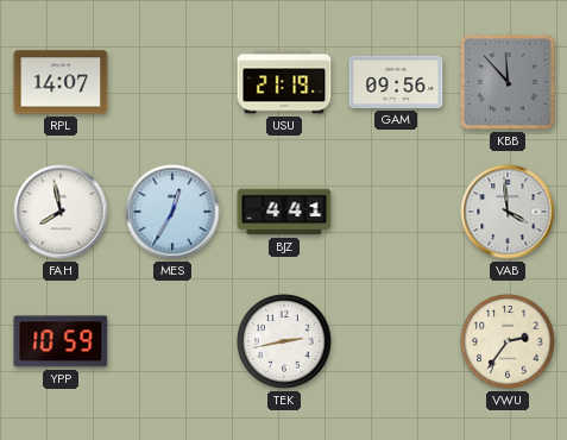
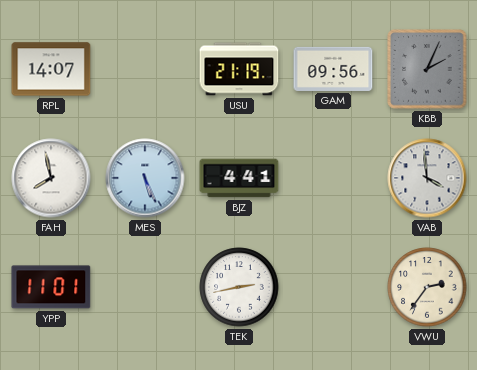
KBB: 11:53 -> 2:04
MES: 12:35 -> 5:26
YPP: 10:59 -> 11:01
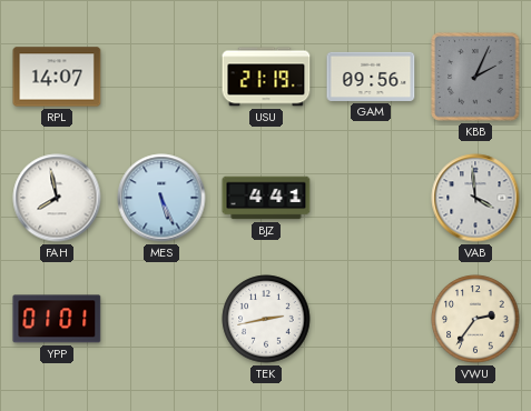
YPP: 11:01 -> 01:01
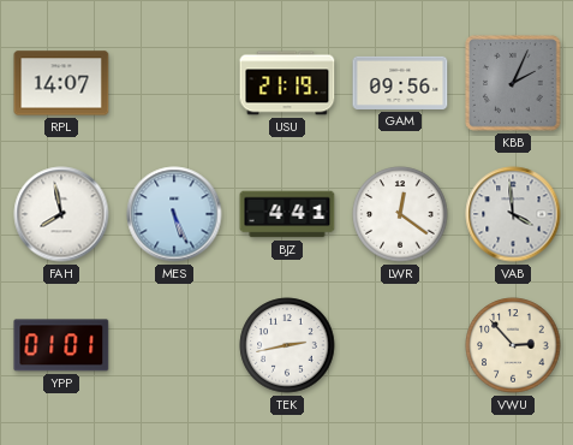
LWR: none -> 12:21
VWU: 2:36 -> 2:53
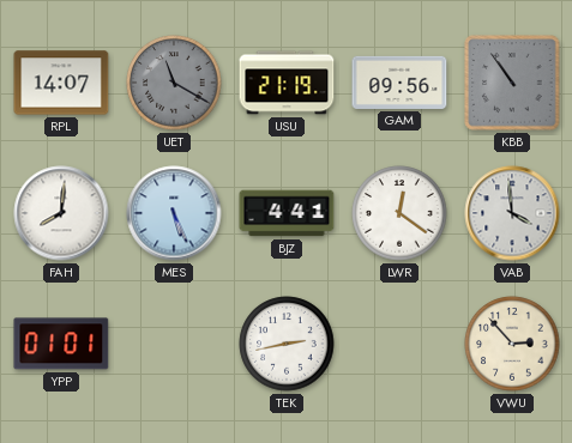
UET: none -> 11:20
KBB: 2:04 -> 10:54
FAH: 7:58 -> 8:01
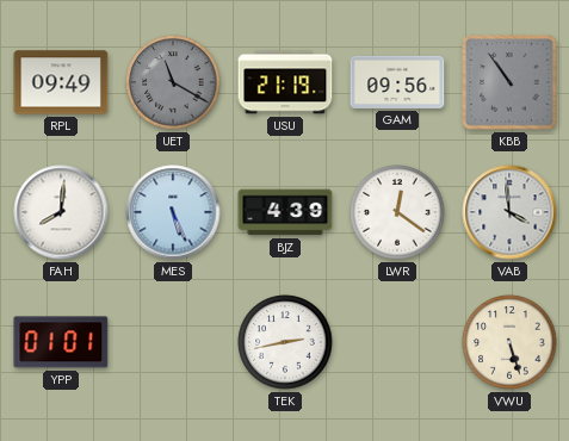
RPL: 14:07 -> 09:49
BJZ: 4:41 -> 4:39
VWU: 2:53 -> 5:27
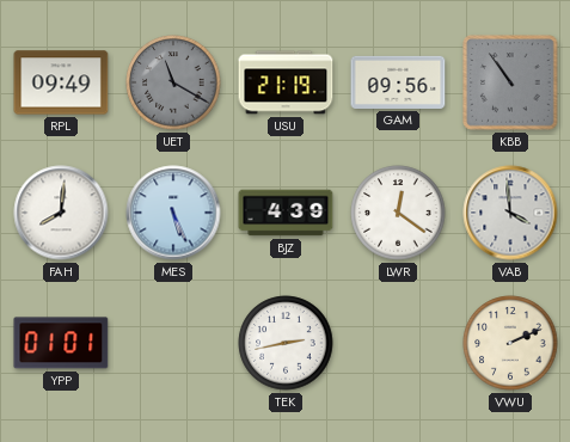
VWU: 5:27 -> 2:11
